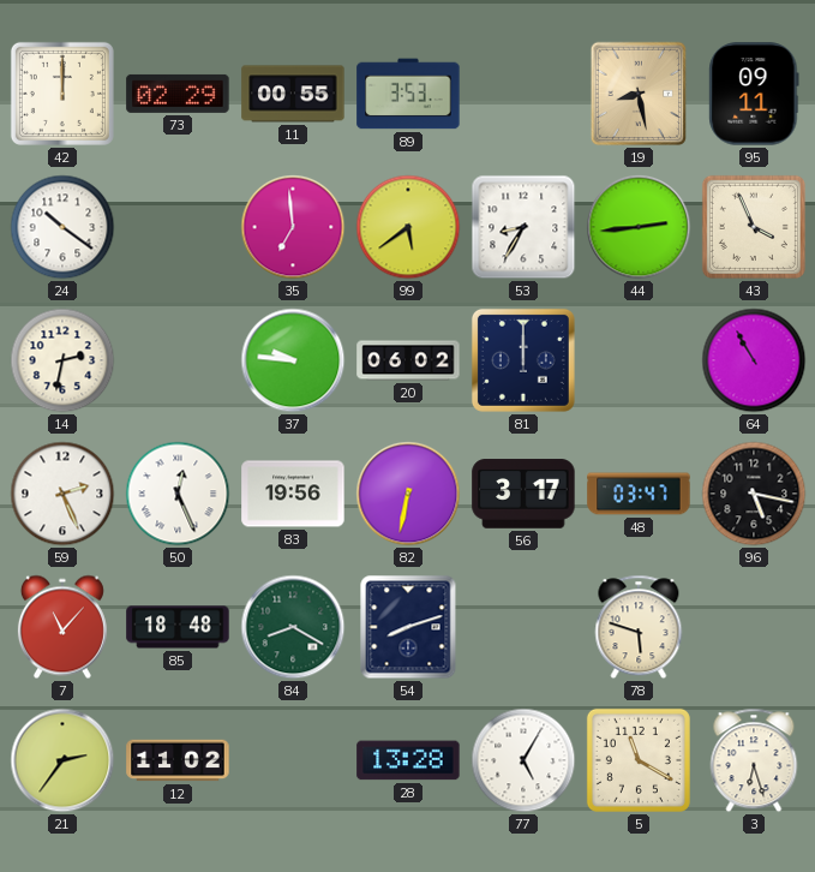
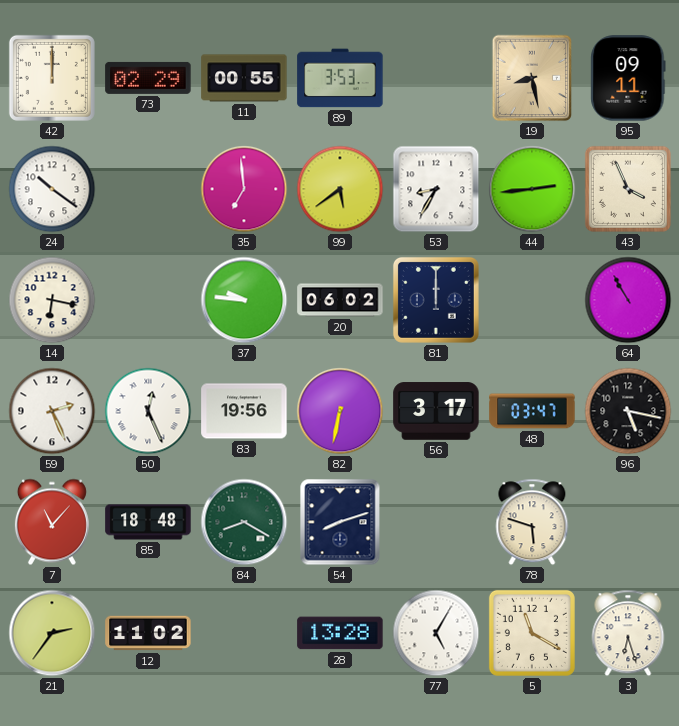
14: 2:32 -> 6:17
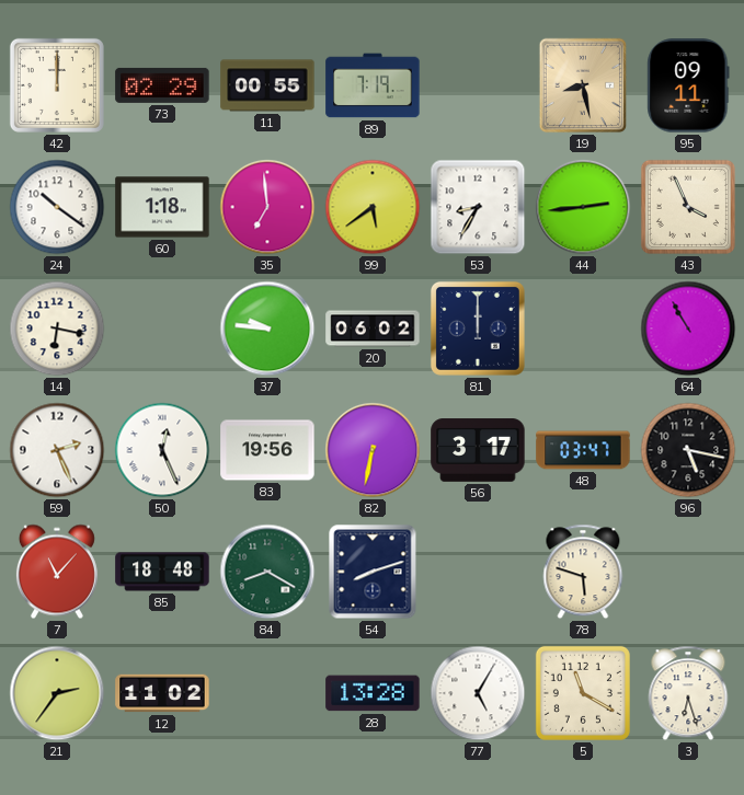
89: 3:53 -> 7:19
60: none -> 1:18
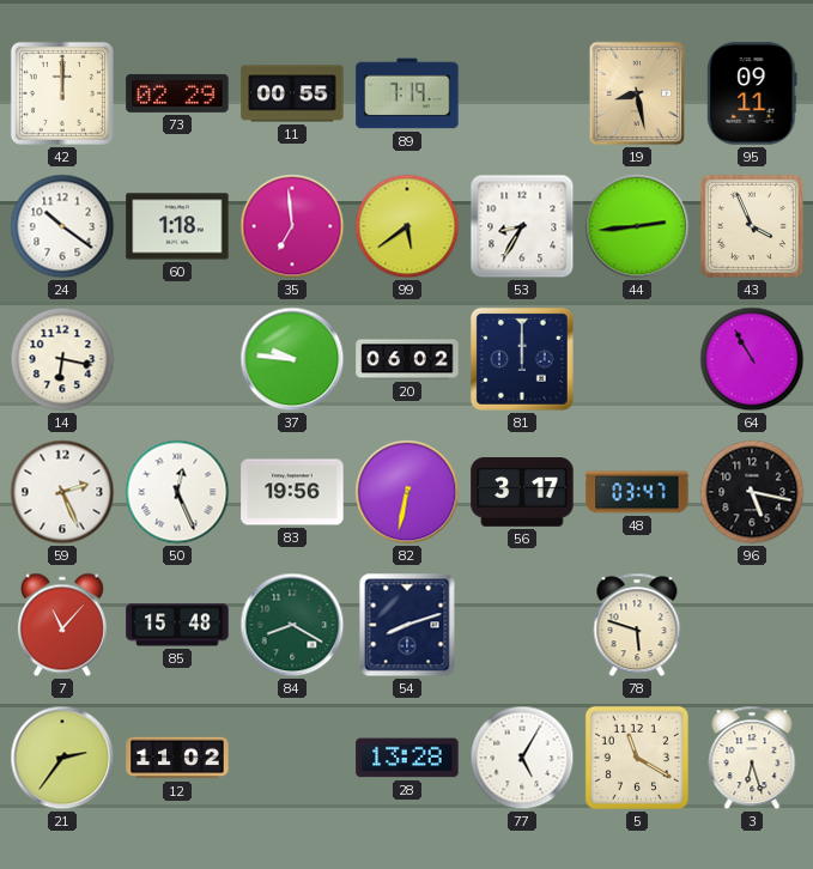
85: 18:48 -> 15:48
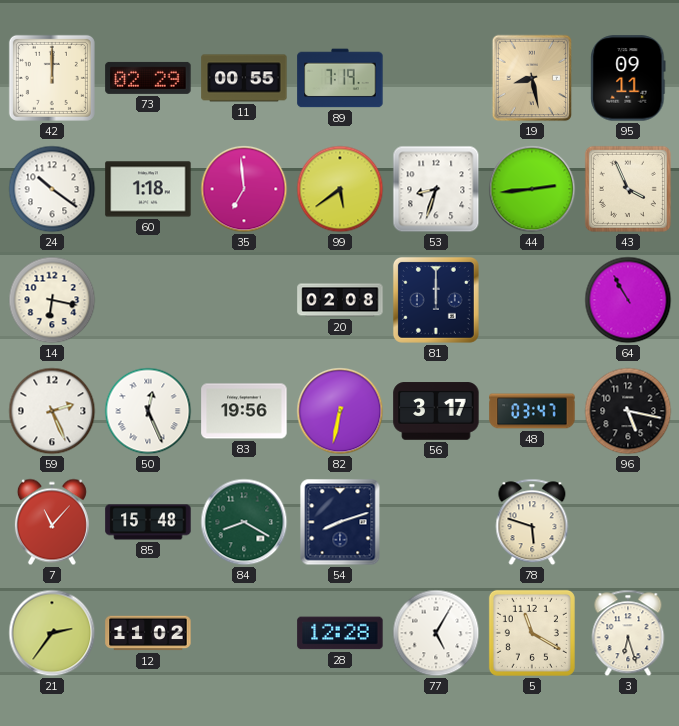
53: 8:35 -> 8:33
37: 9:46 -> none
20: 06:02 -> 02:08
28: 13:28 -> 12:28
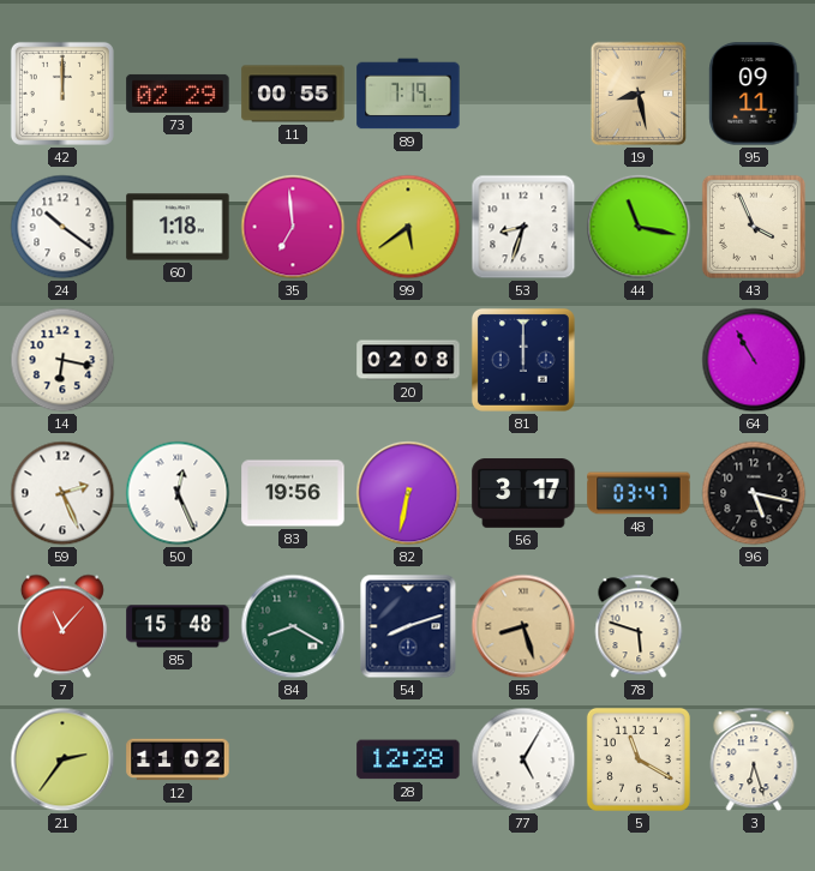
44: 2:44 -> 11:17
55: none -> 8:27
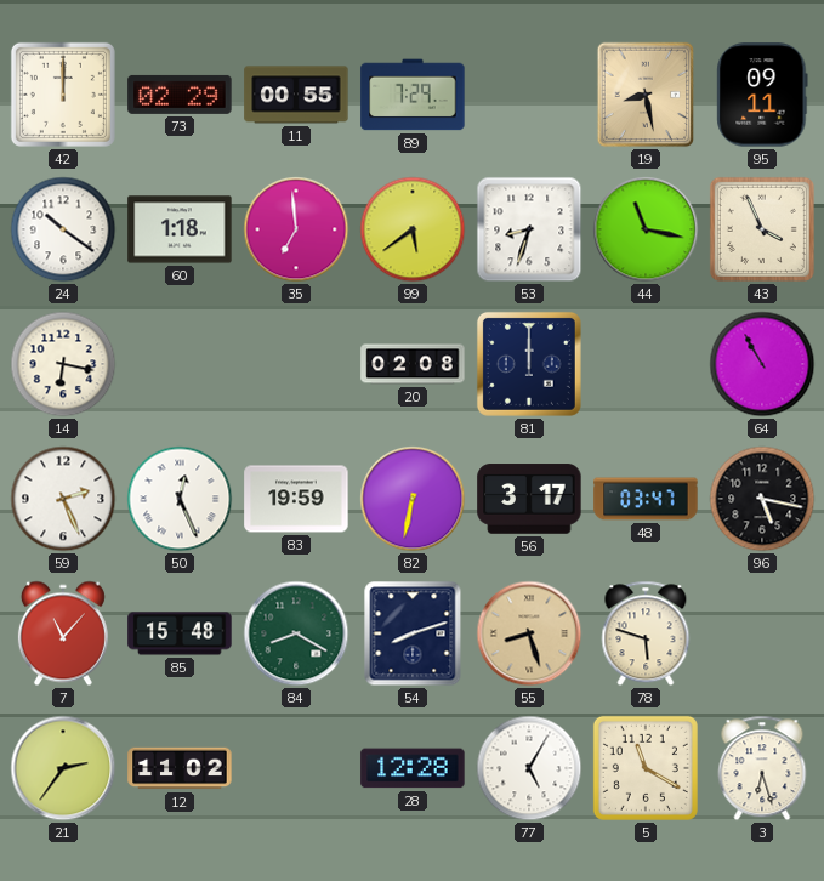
89: 7:19 -> 7:29
83: 19:56 -> 19:59
